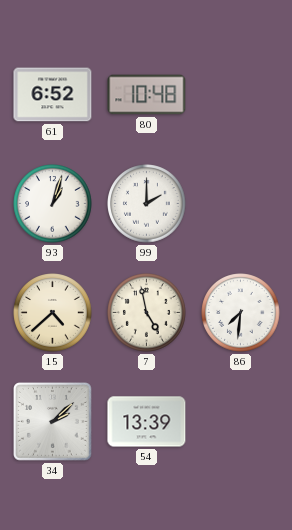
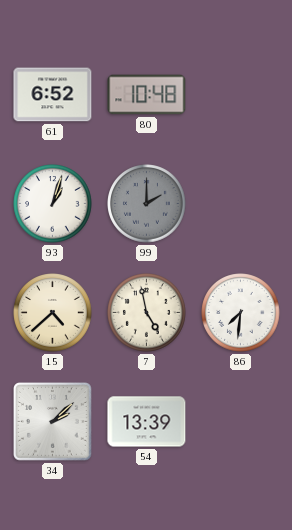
99 dial: white -> grey
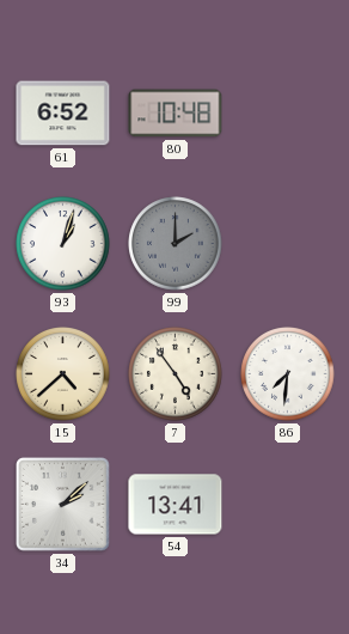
7: 4:58 -> 4:54
54: 13:39 -> 13:41
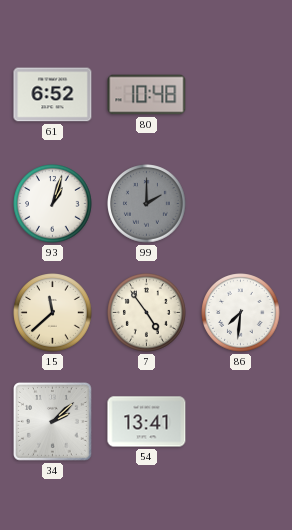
15: 4:38 -> 11:38
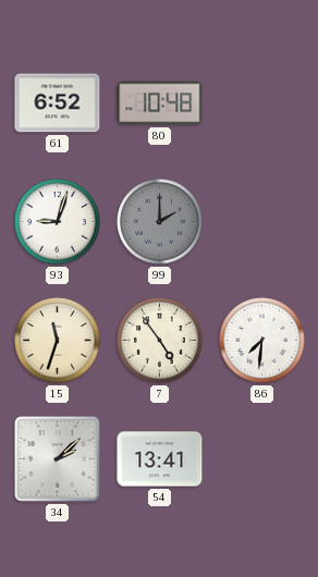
93: 1:03 -> 9:03
15: 11:38 -> 11:33
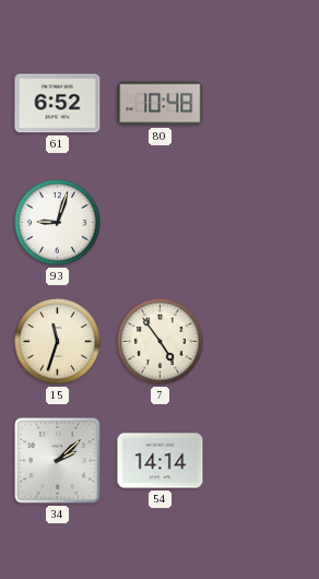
99: 2:00 -> none
86: 7:31 -> none
54: 13:41 -> 14:14
